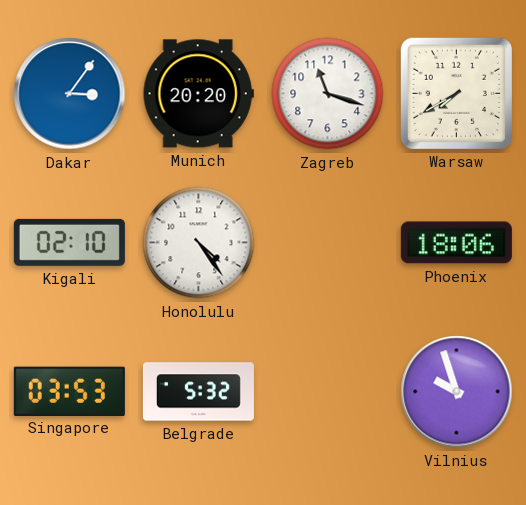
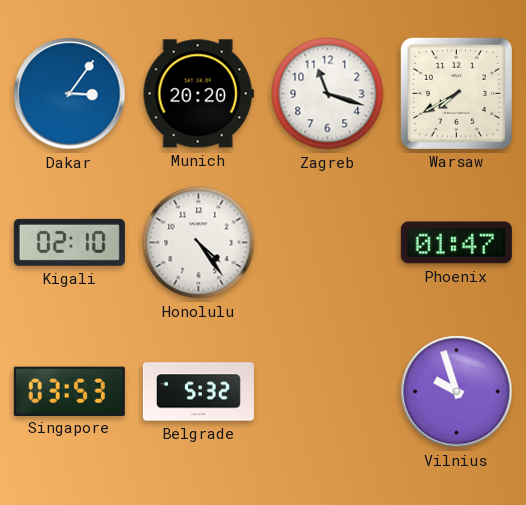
Phoenix: 18:06 -> 01:47
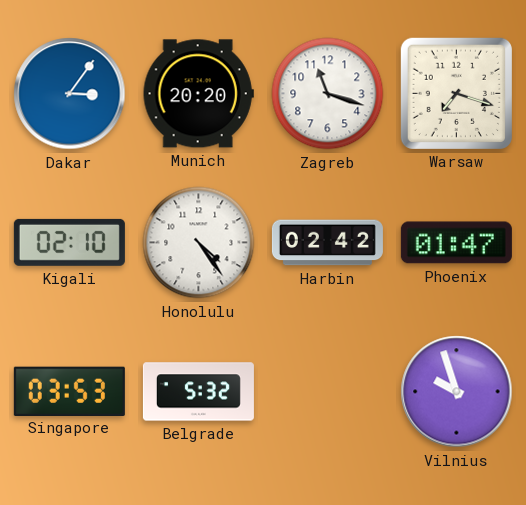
Warsaw: 7:40 -> 7:18
Harbin: none -> 02:42
